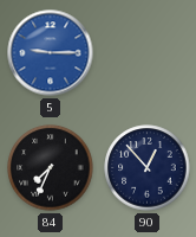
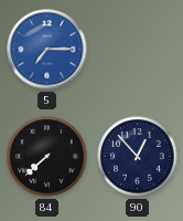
5: 9:15 -> 7:15
84: 7:34 -> 7:38
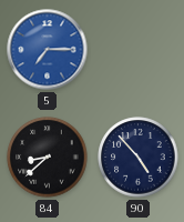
84: 7:38 -> 8:38
90: 12:53 -> 4:53
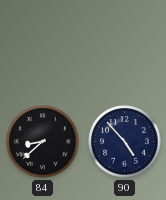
5: 7:15 -> none
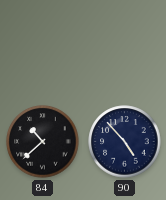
84: 8:38 -> 10:38
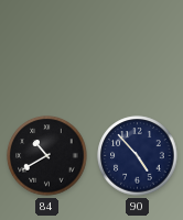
84: 10:38 -> 10:40
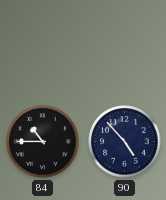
84: 10:40 -> 10:45
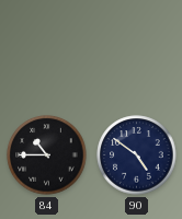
90: 4:53 -> 4:51
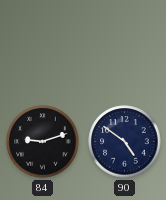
84: 10:45 -> 9:12
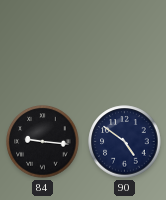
84: 9:12 -> 9:16
